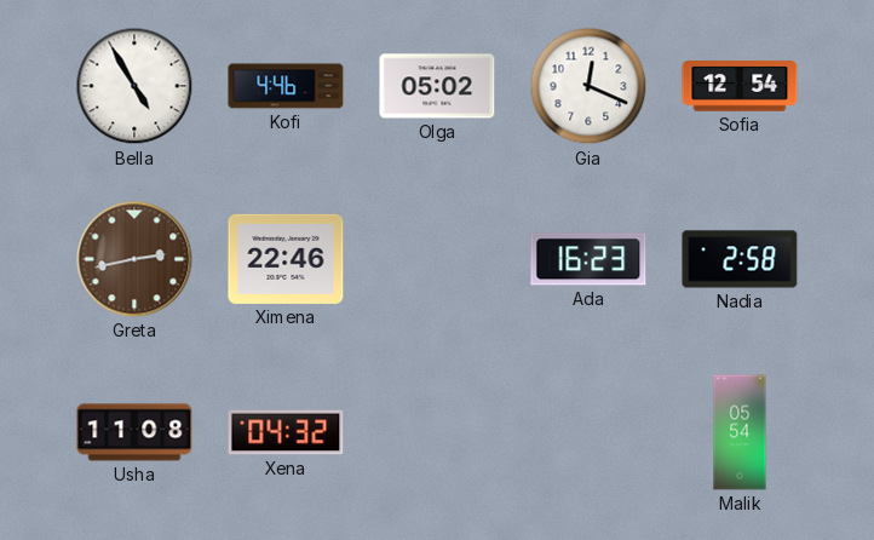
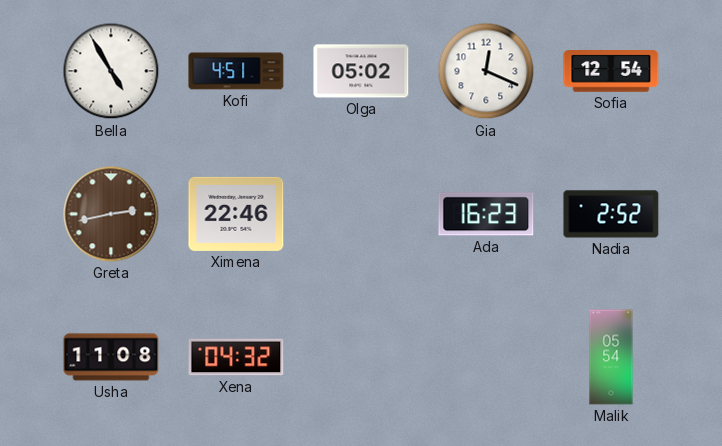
Kofi: 4:46 -> 4:51
Nadia: 2:58 -> 2:52
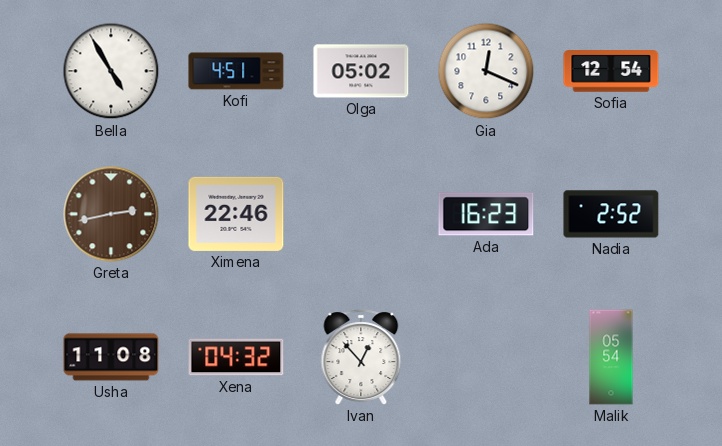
Ivan: none -> 12:53
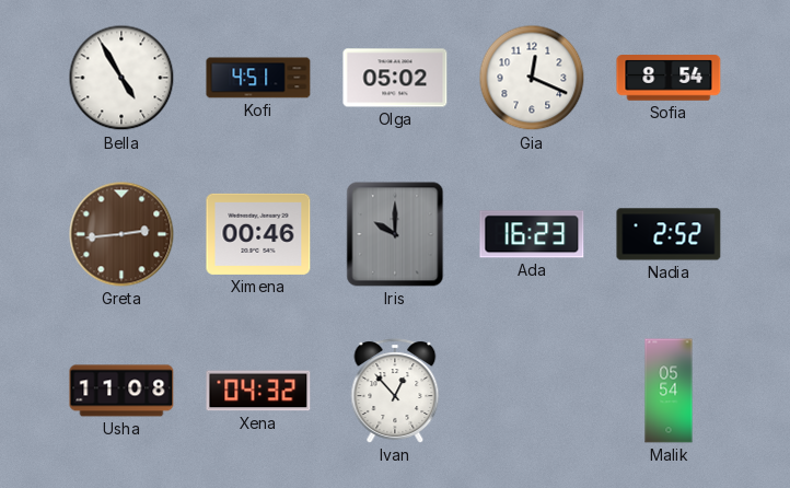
Sofia: 12:54 -> 8:54
Greta: 2:43 -> 2:44
Ximena: 22:46 -> 00:46
Iris: none -> 10:00
